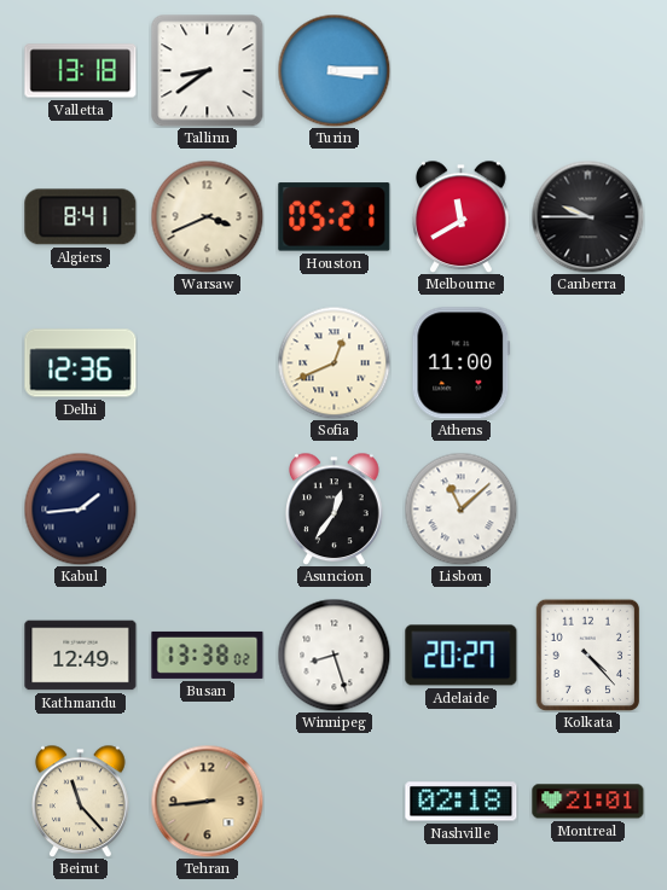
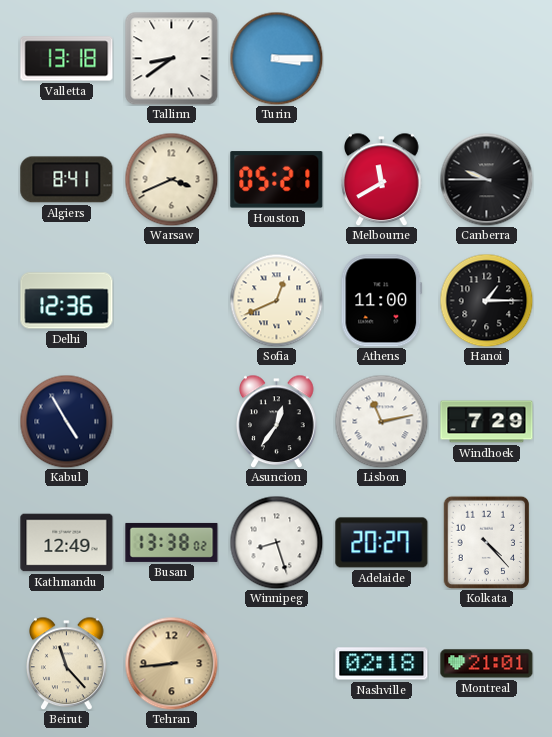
Hanoi: none -> 1:15
Kabul: 1:44 -> 4:55
Lisbon: 11:08 -> 11:13
Windhoek: none -> 7:29
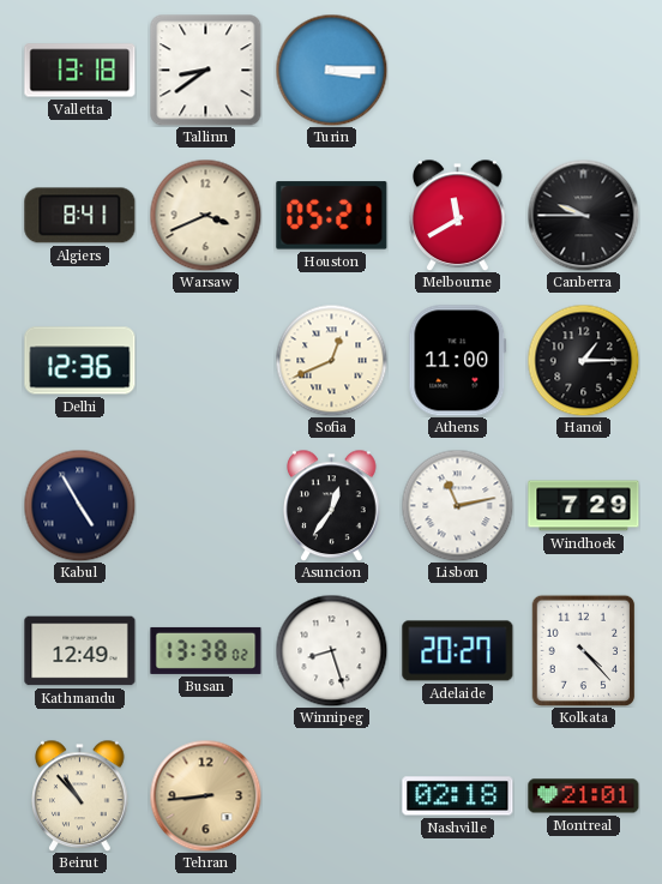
Beirut: 11:23 -> 10:53
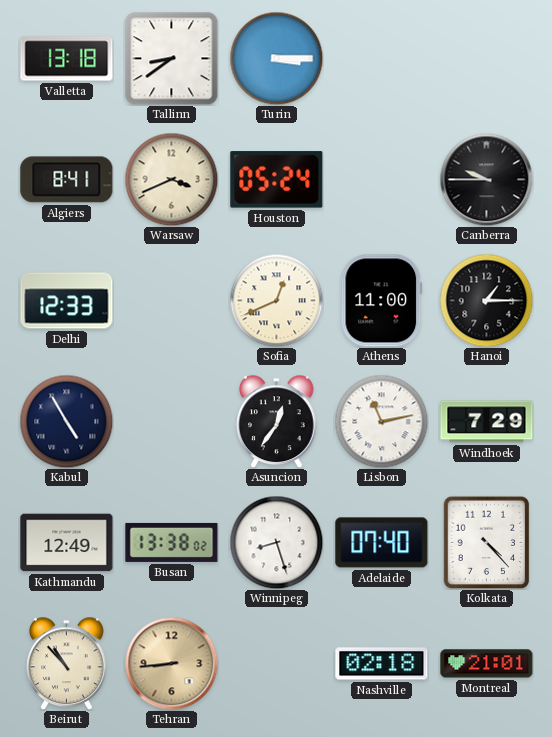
Houston: 05:21 -> 05:24
Melbourne: 11:40 -> none
Delhi: 12:36 -> 12:33
Adelaide: 20:27 -> 07:40
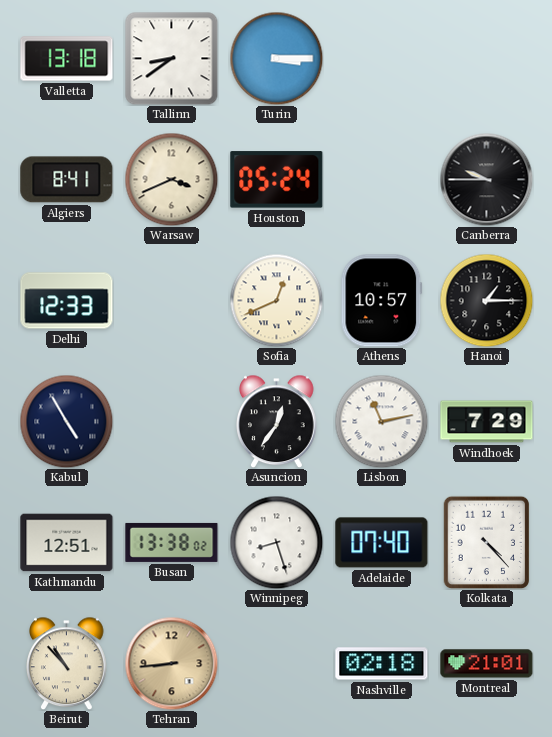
Athens: 11:00 -> 10:57
Kathmandu: 12:49 -> 12:51
